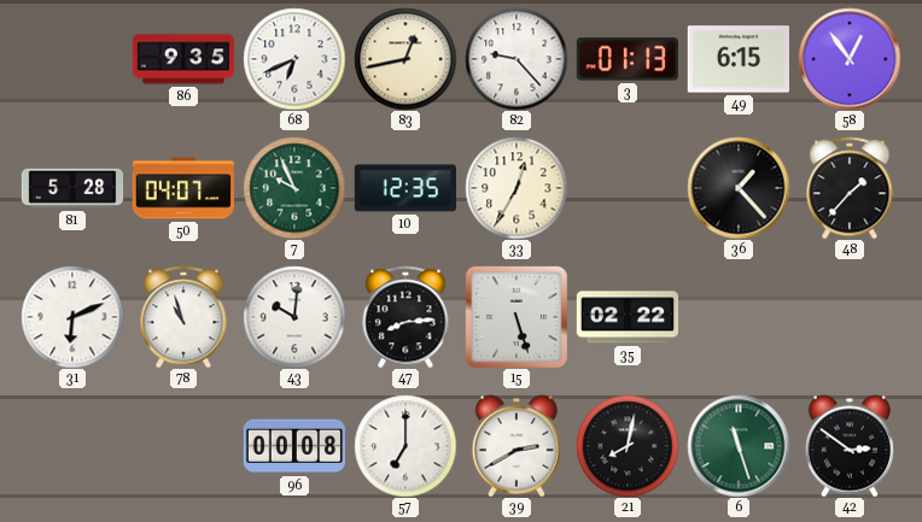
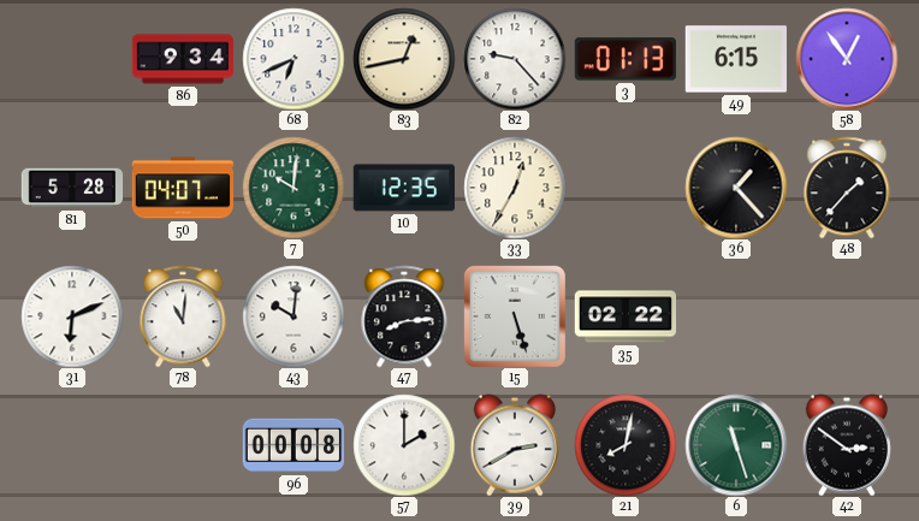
86: 9:35 -> 9:34
7: 9:56 -> 10:01
78: 10:57 -> 11:01
57: 7:00 -> 2:00
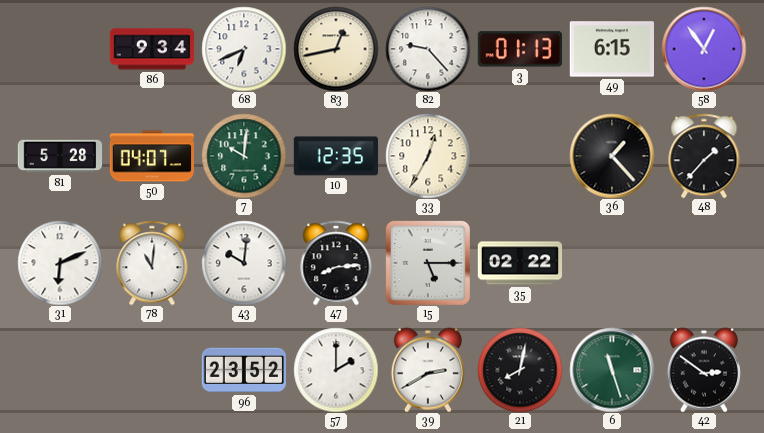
15: 5:27 -> 5:15
96: 00:08 -> 23:52
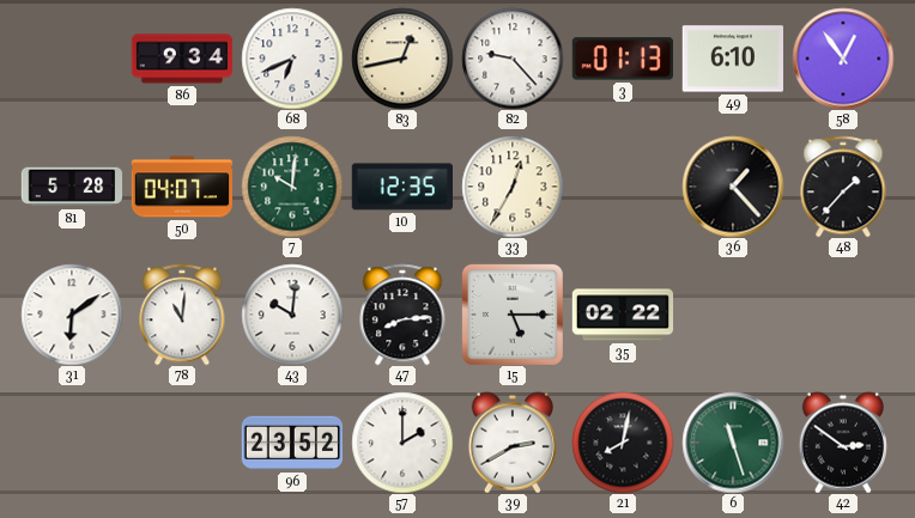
49: 6:15 -> 6:10
31: 6:11 -> 6:09
